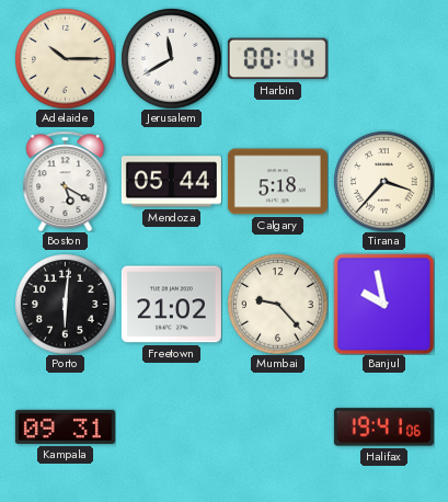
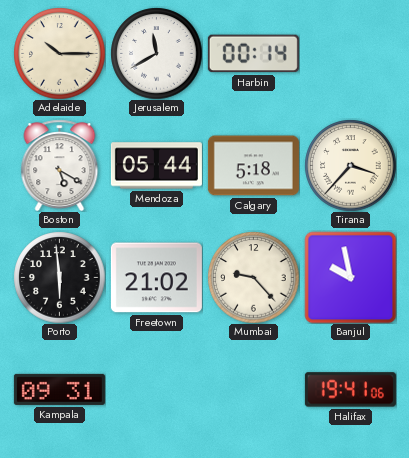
Porto: 6:01 -> 5:59
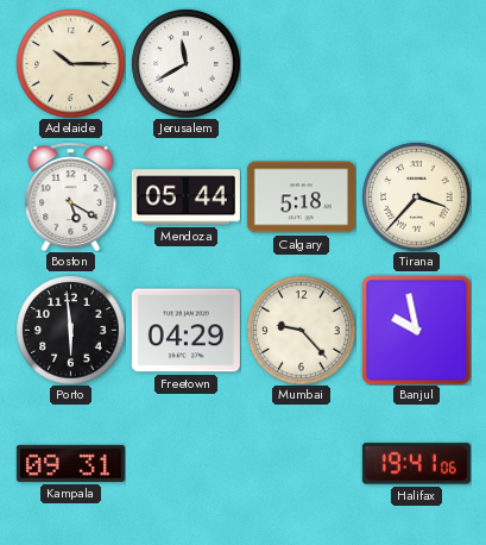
Harbin: 00:14 -> none
Freetown: 21:02 -> 04:29
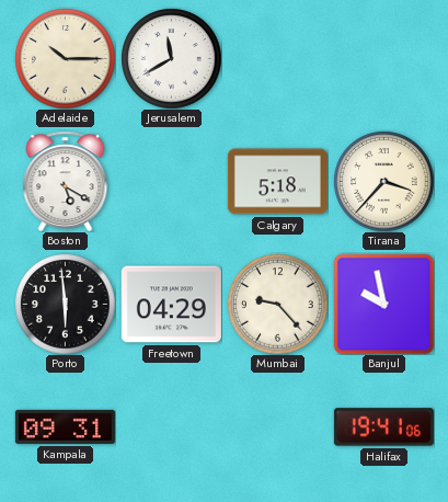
Mendoza: 05:44 -> none
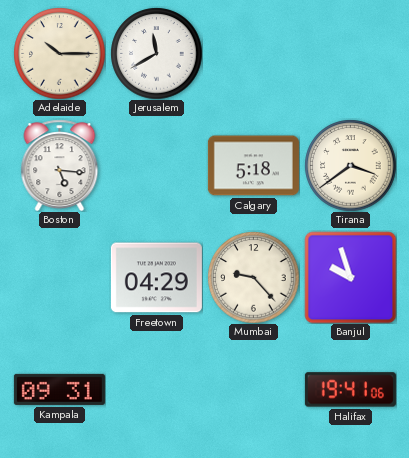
Boston: 5:20 -> 5:16
Tirana: 3:37 -> 3:39
Porto: 5:59 -> none
Banjul: 9:58 -> 9:57
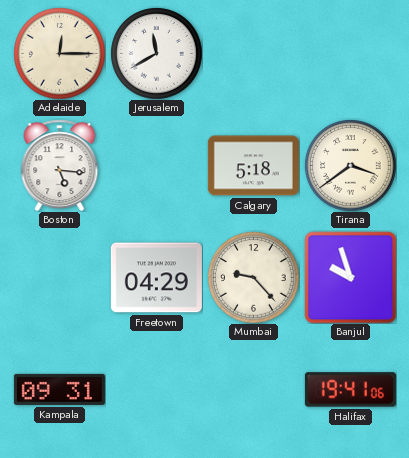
Adelaide: 10:15 -> 12:15
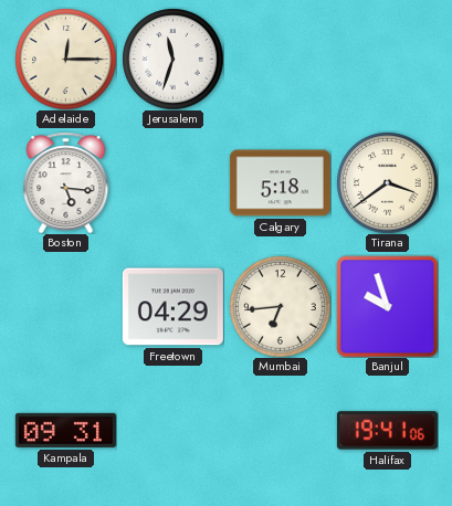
Jerusalem: 11:40 -> 11:33
Mumbai: 9:23 -> 6:44
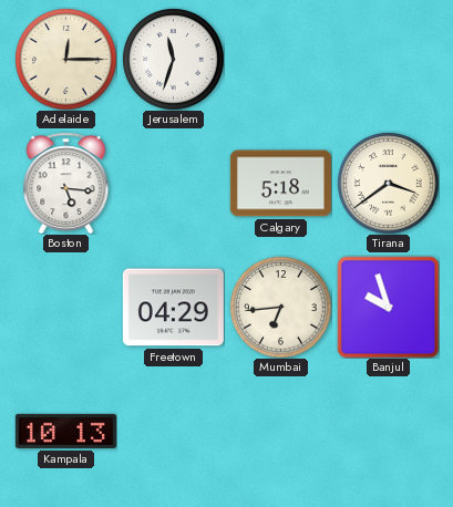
Kampala: 09:31 -> 10:13
Halifax: 19:41 -> none
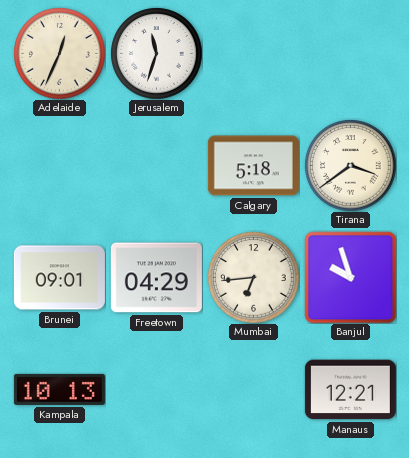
Adelaide: 12:15 -> 12:34
Boston: 5:16 -> none
Brunei: none -> 09:01
Manaus: none -> 12:21
